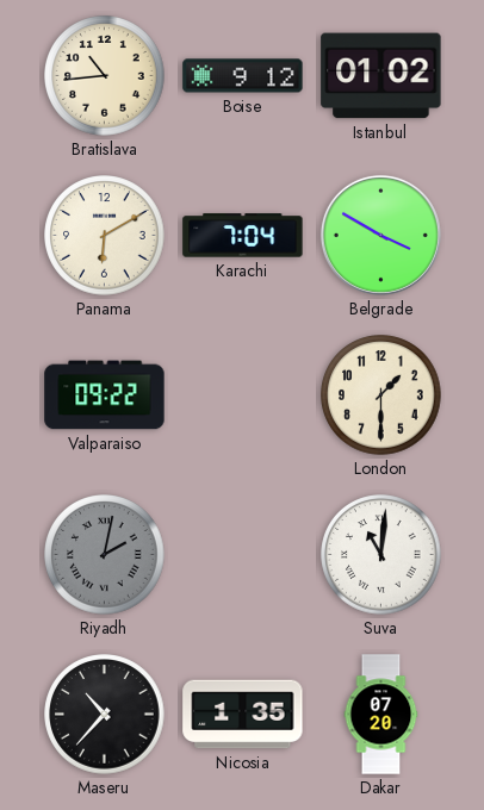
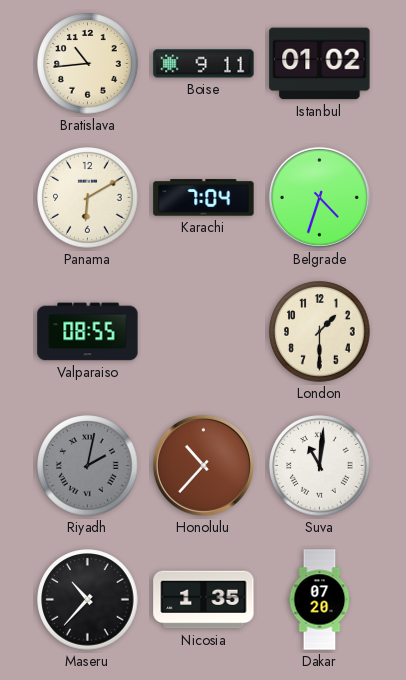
Boise: 9:12 -> 9:11
Belgrade: 3:50 -> 4:33
Valparaiso: 09:22 -> 08:55
Honolulu: none -> 10:37
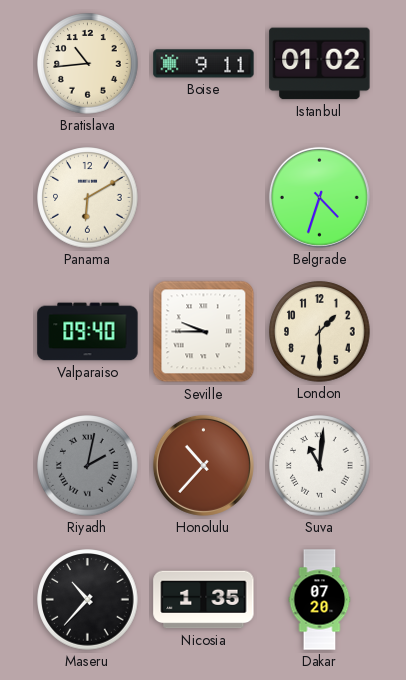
Karachi: 7:04 -> none
Valparaiso: 08:55 -> 09:40
Seville: none -> 9:45
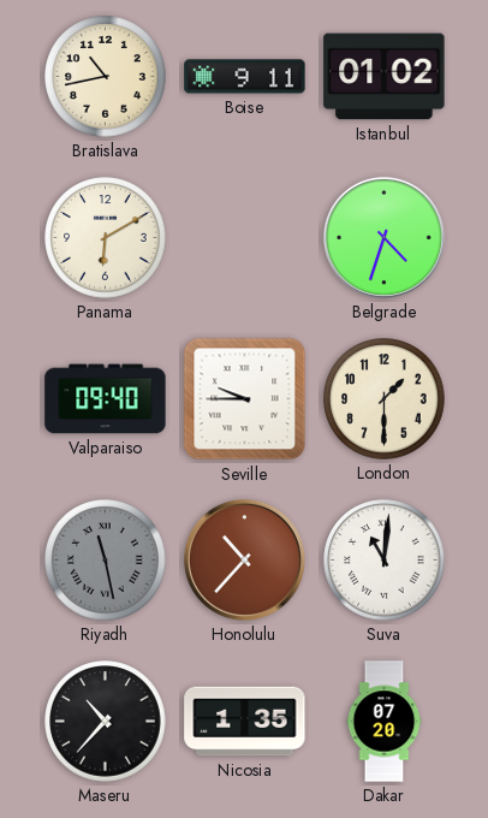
Bratislava: 10:44 -> 10:43
Riyadh: 2:02 -> 11:28
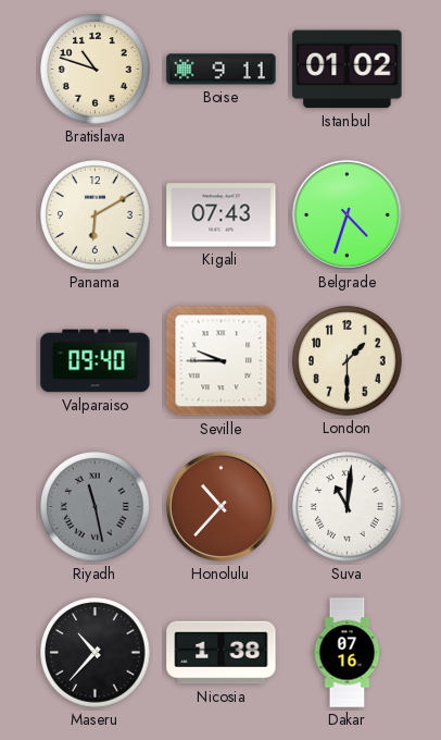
Bratislava: 10:43 -> 10:48
Kigali: none -> 07:43
Nicosia: 1:35 -> 1:38
Dakar: 07:20 -> 07:16
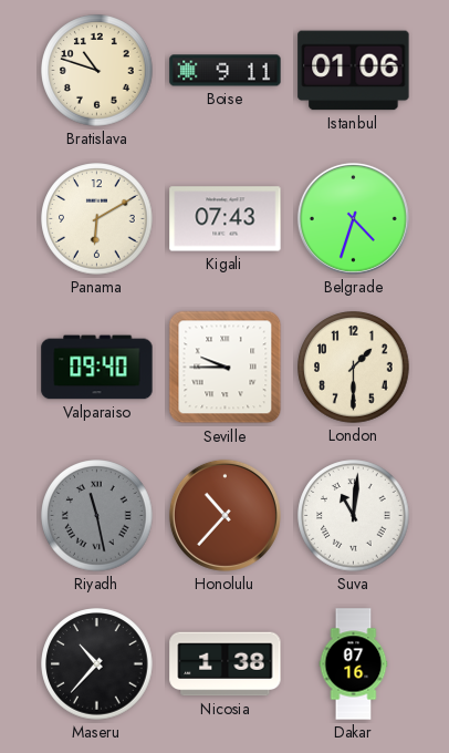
Istanbul: 01:02 -> 01:06
